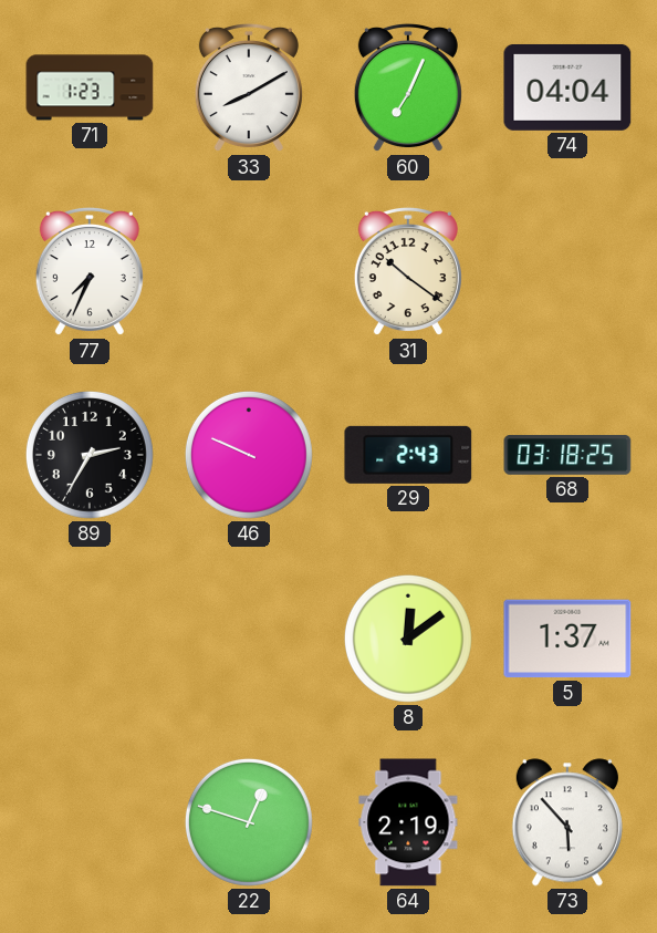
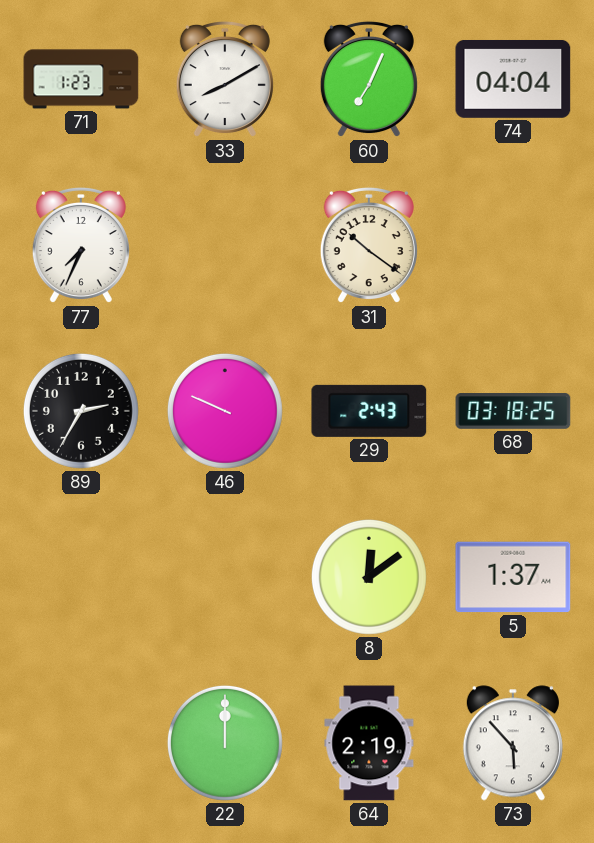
22: 12:48 -> 12:00
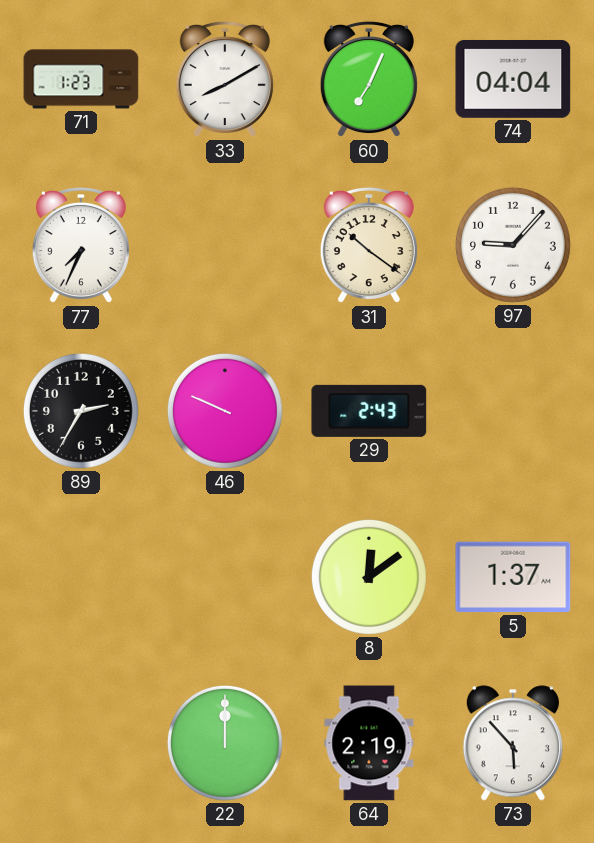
97: none -> 9:07
68: 03:18 -> none
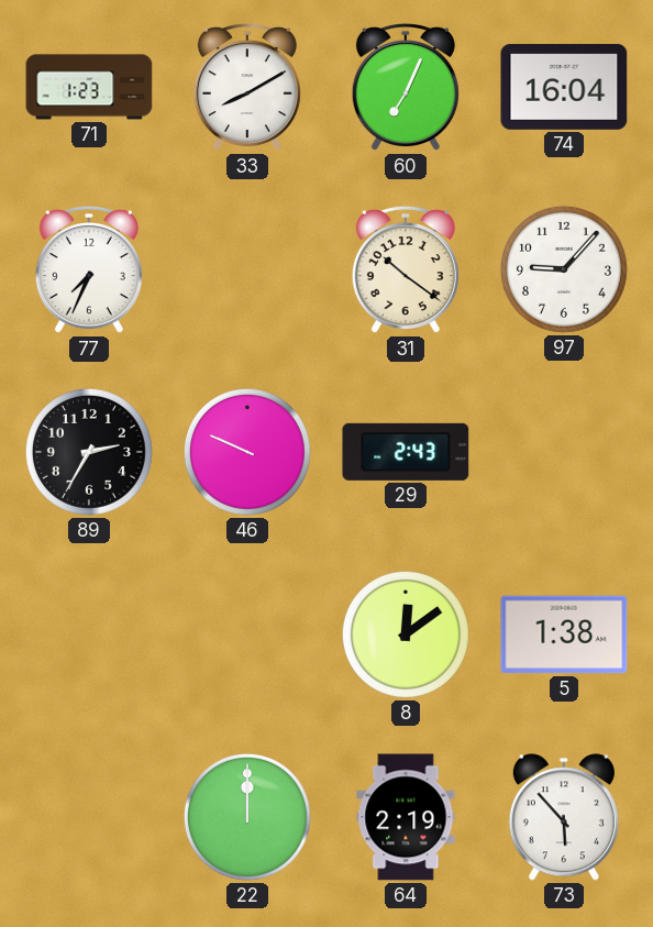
74: 04:04 -> 16:04
5: 1:37 -> 1:38
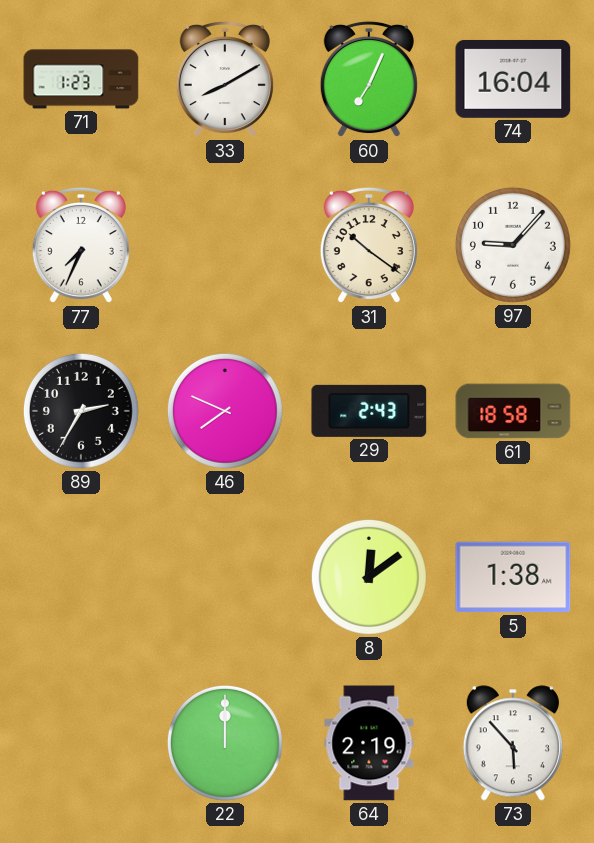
46: 9:49 -> 7:49
61: none -> 18:58
